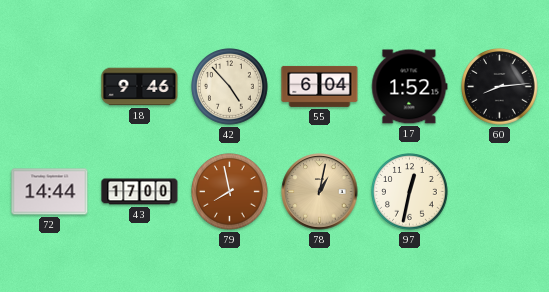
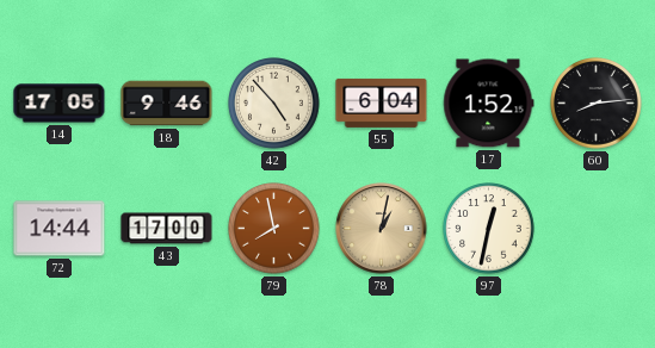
14: none -> 17:05
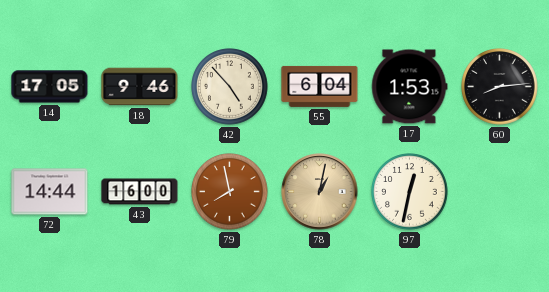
17: 1:52 -> 1:53
43: 17:00 -> 16:00
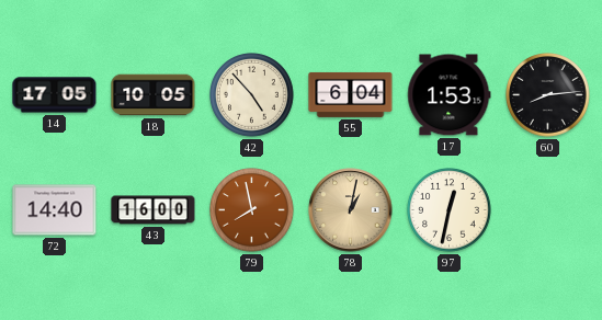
18: 9:46 -> 10:05
72: 14:44 -> 14:40
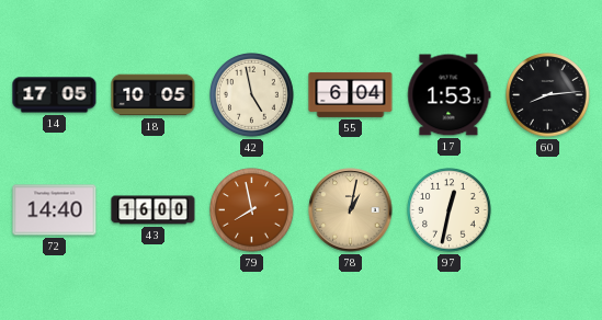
42: 4:53 -> 4:58
